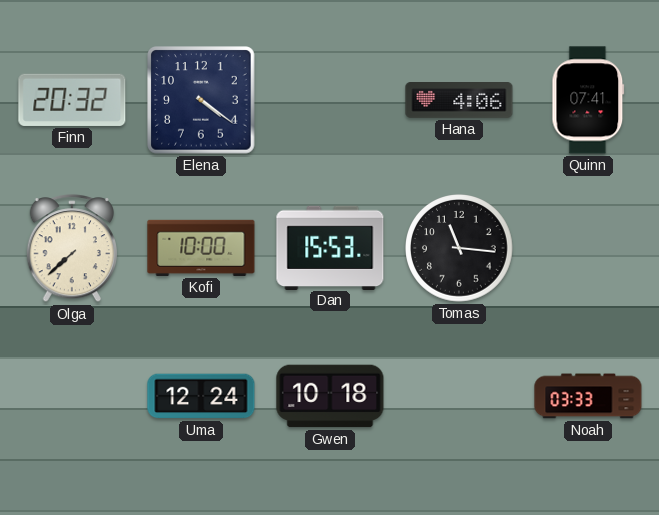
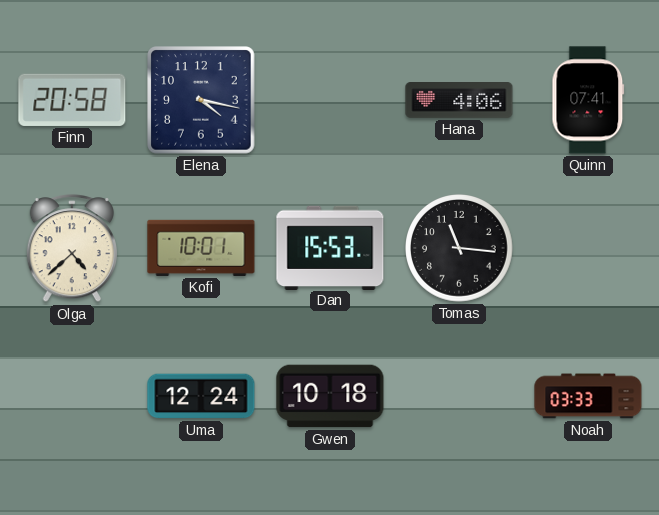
Finn: 20:32 -> 20:58
Elena: 4:21 -> 4:17
Olga: 7:38 -> 4:38
Kofi: 10:00 -> 10:01
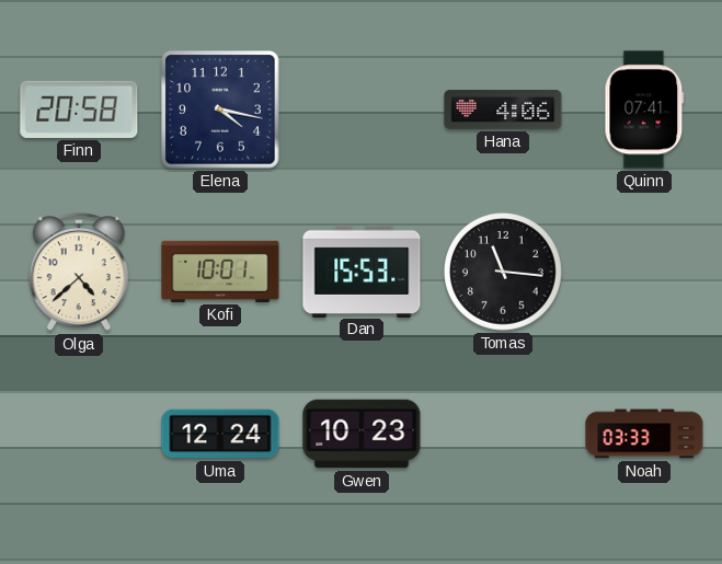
Gwen: 10:18 -> 10:23
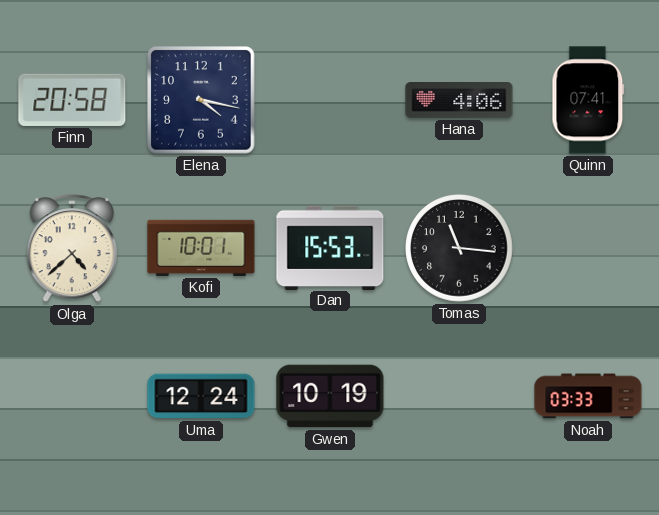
Gwen: 10:23 -> 10:19
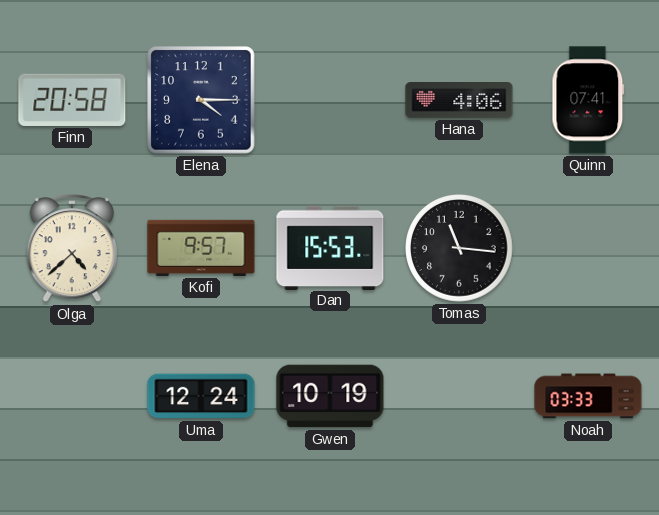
Elena: 4:17 -> 4:15
Kofi: 10:01 -> 9:57
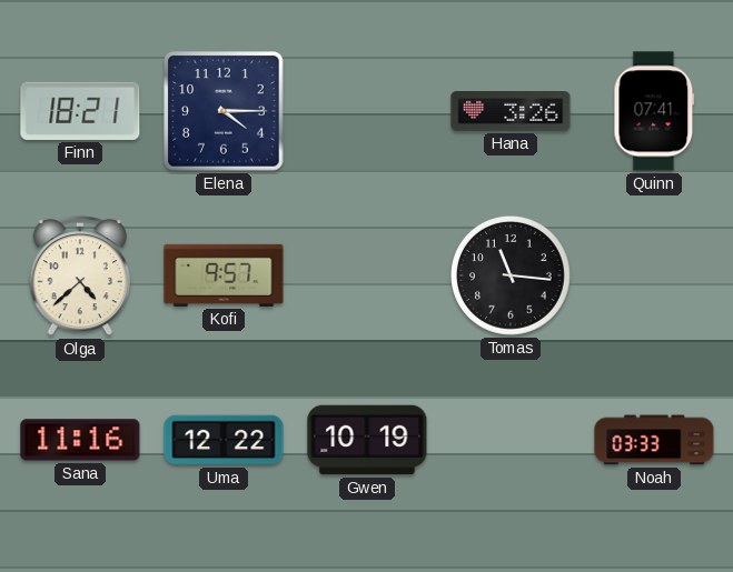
Finn: 20:58 -> 18:21
Hana: 4:06 -> 3:26
Dan: 15:53 -> none
Sana: none -> 11:16
Uma: 12:24 -> 12:22
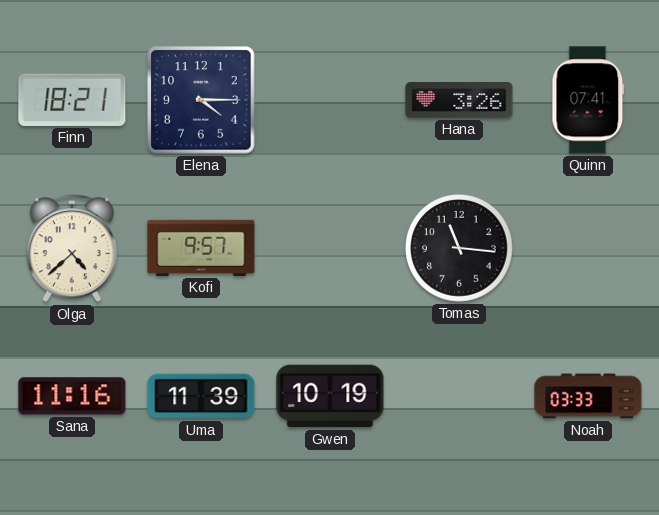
Uma: 12:22 -> 11:39
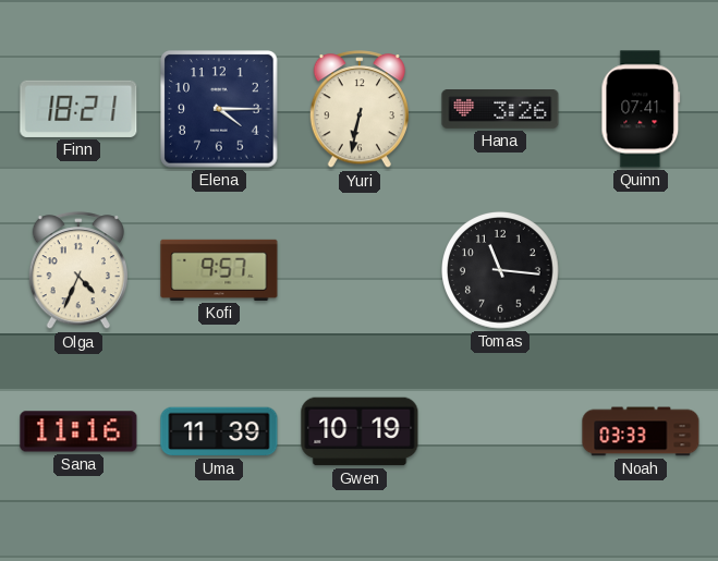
Yuri: none -> 6:32
Olga: 4:38 -> 4:34
